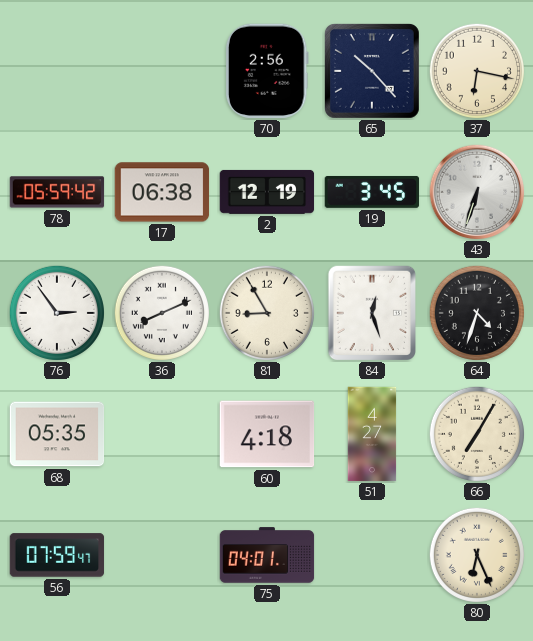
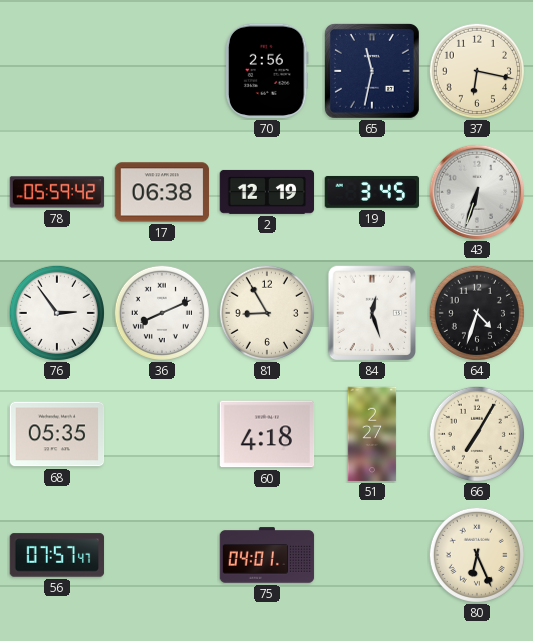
65: 10:23 -> 11:32
51: 4:27 -> 2:27
56: 07:59 -> 07:57
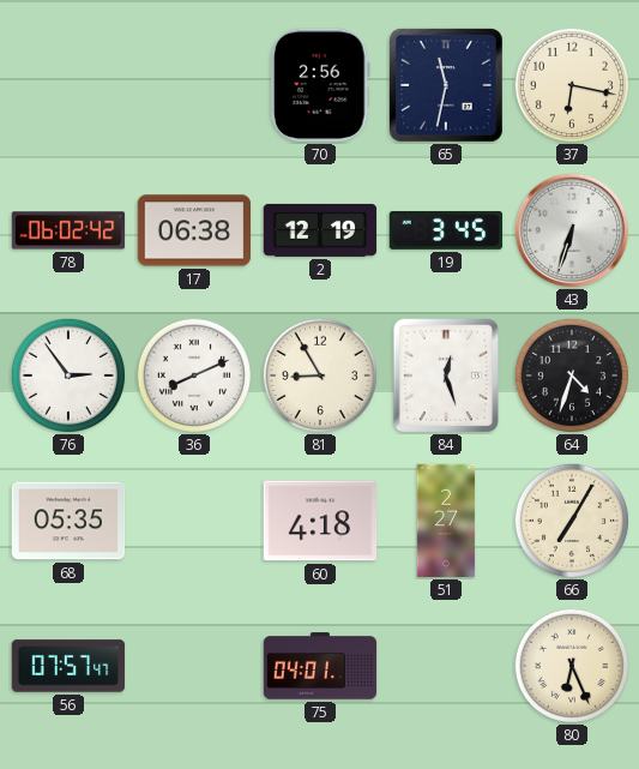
78: 05:59 -> 06:02
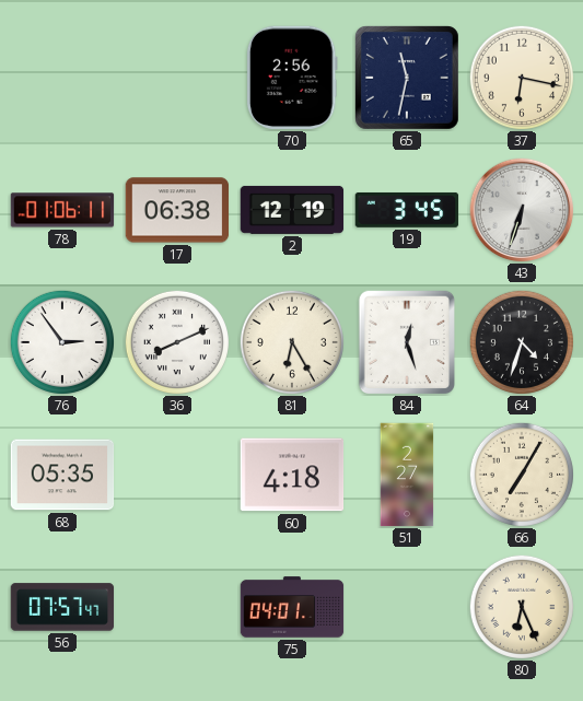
78: 06:02 -> 01:06
81: 8:55 -> 6:25
